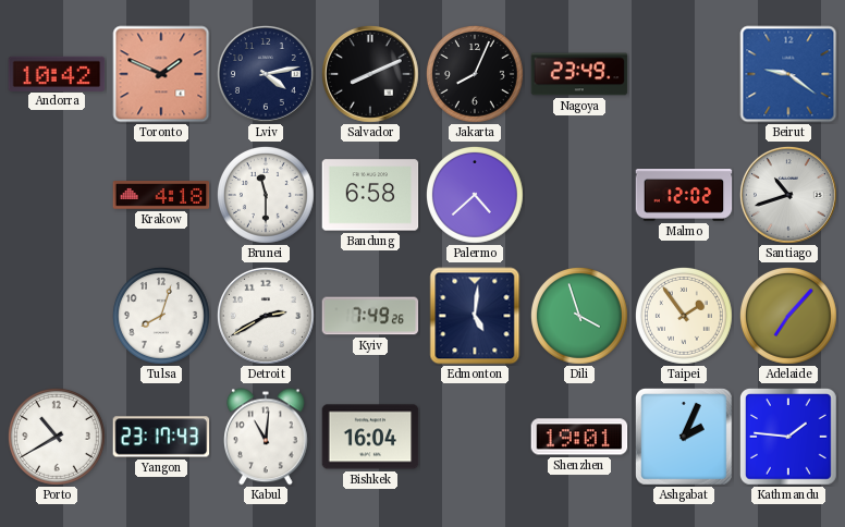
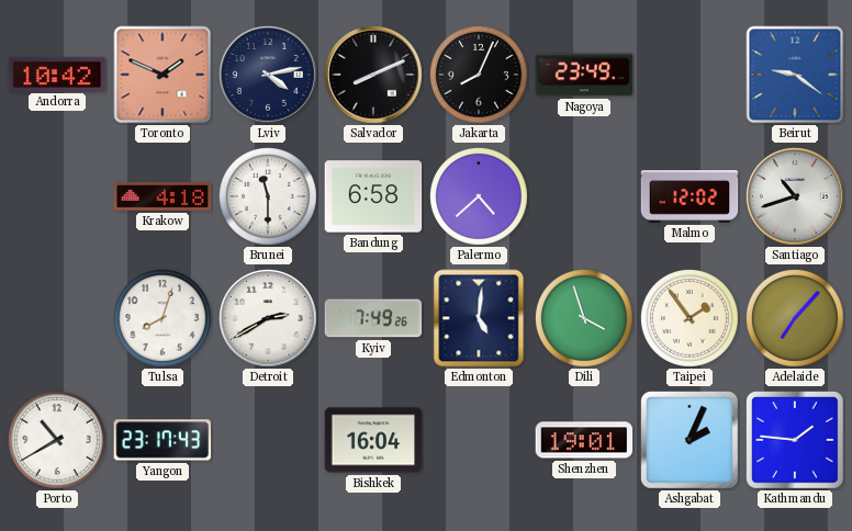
Kabul: 11:01 -> none
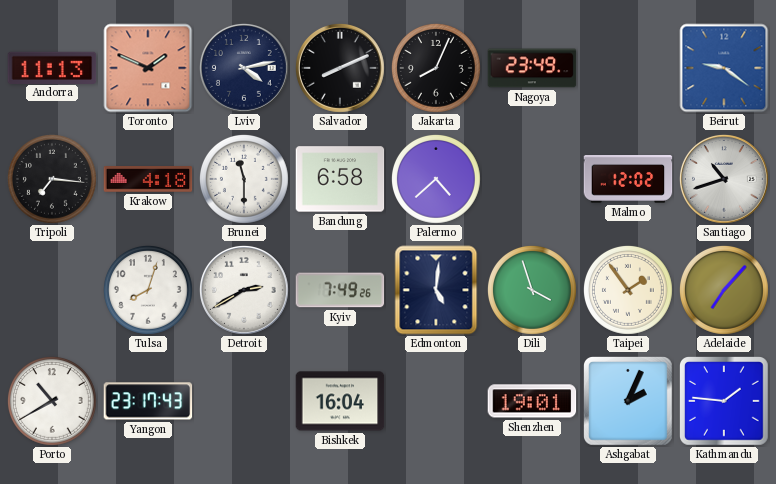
Andorra: 10:42 -> 11:13
Tripoli: none -> 7:16
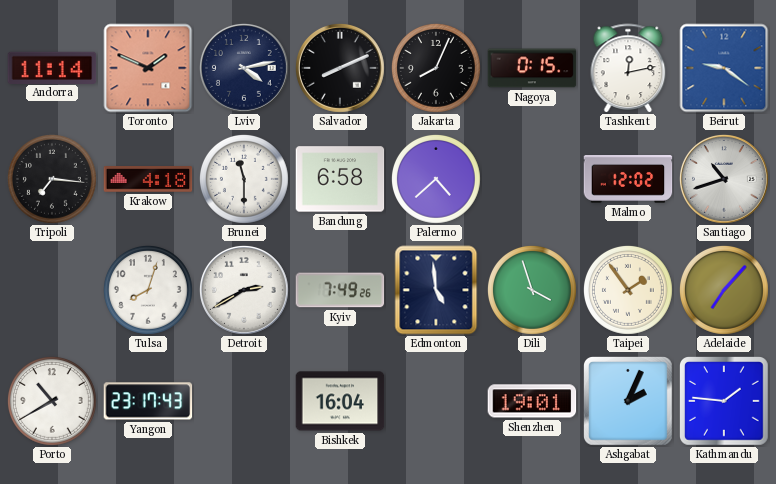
Andorra: 11:13 -> 11:14
Nagoya: 23:49 -> 0:15
Tashkent: none -> 12:13
Edmonton: 5:01 -> 4:59
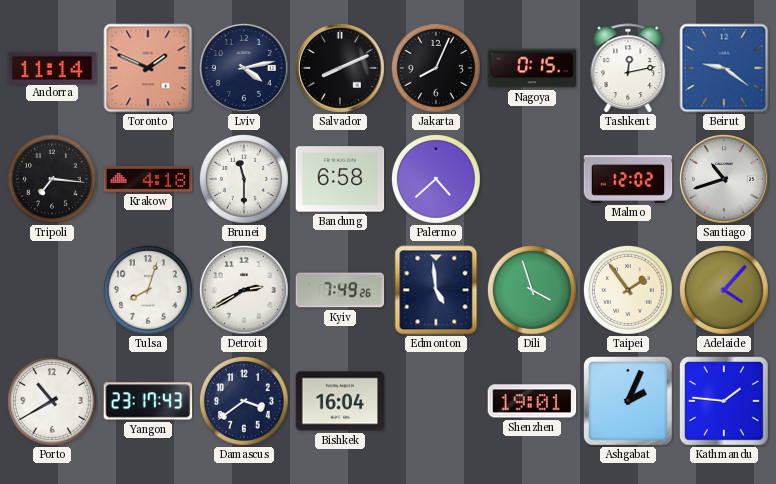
Adelaide: 7:07 -> 4:07
Damascus: none -> 3:39
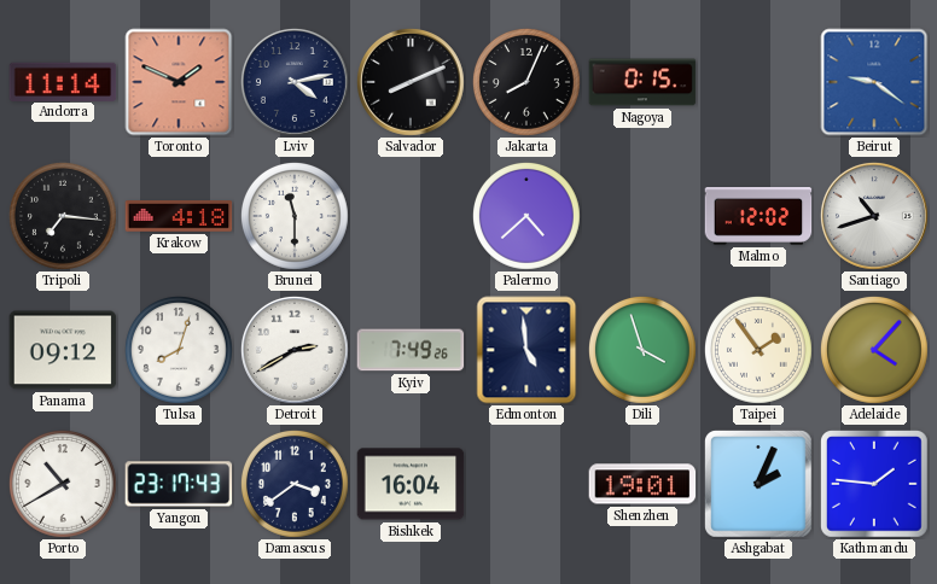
Tashkent: 12:13 -> none
Bandung: 6:58 -> none
Panama: none -> 09:12
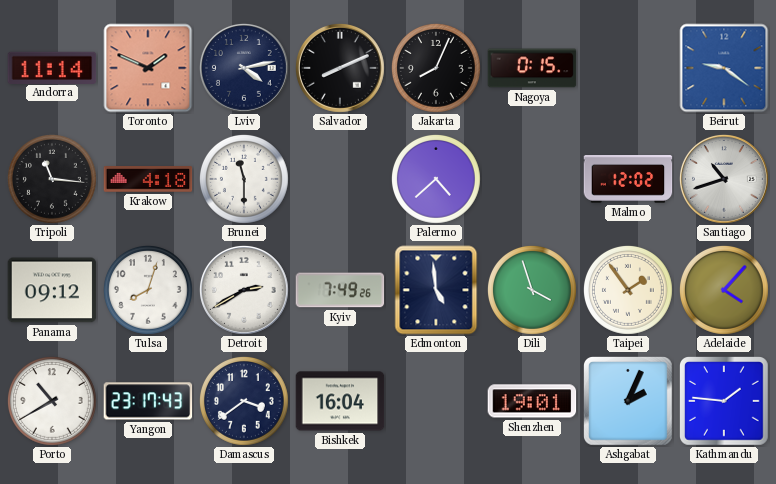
Tripoli: 7:16 -> 11:16
